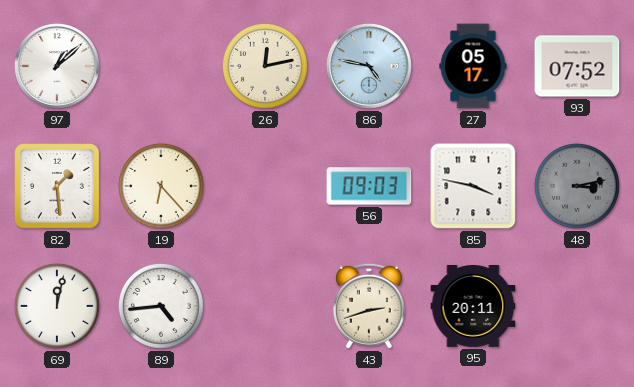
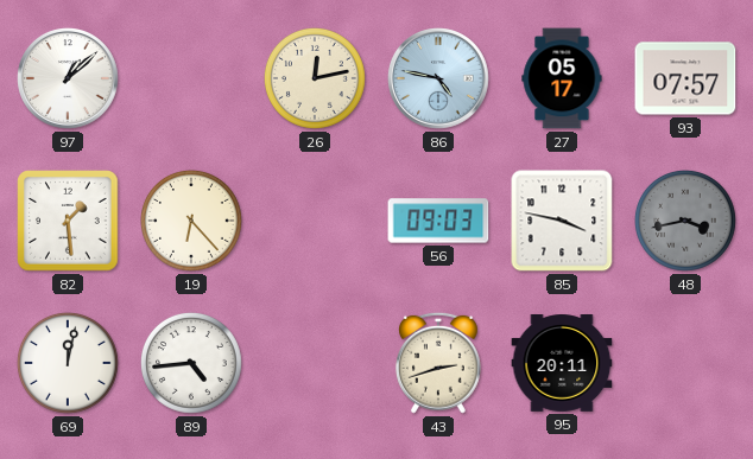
93: 07:52 -> 07:57
48: 3:13 -> 3:43
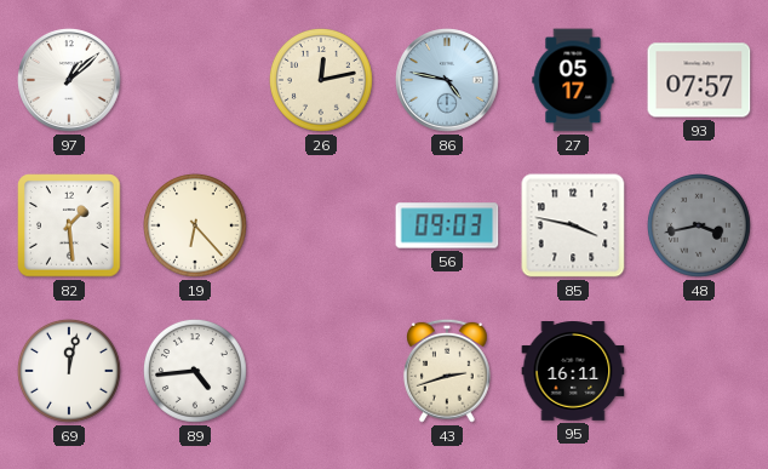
95: 20:11 -> 16:11
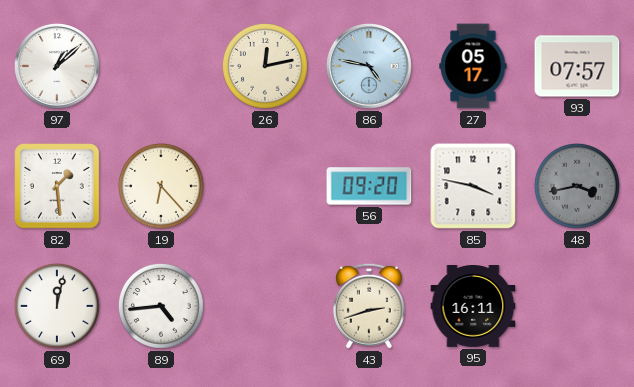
56: 09:03 -> 09:20
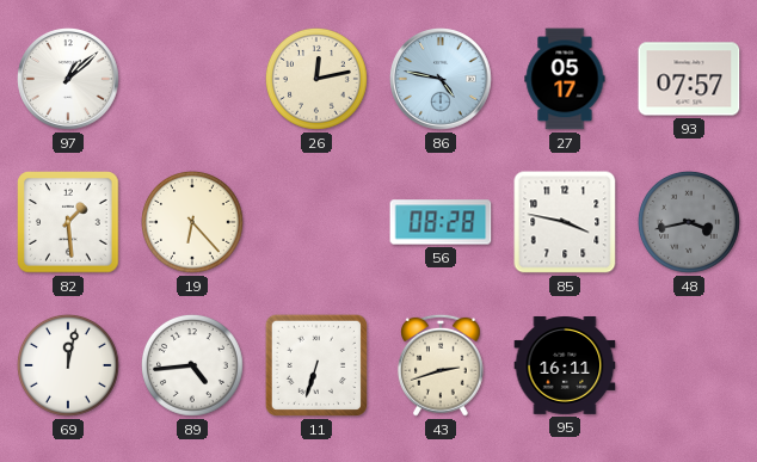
56: 09:20 -> 08:28
11: none -> 6:33
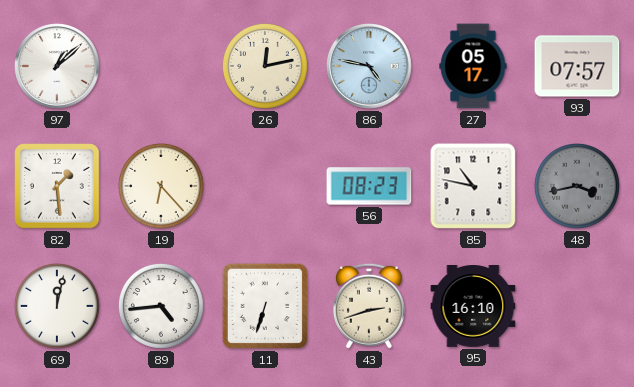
56: 08:28 -> 08:23
85: 3:47 -> 10:47
95: 16:11 -> 16:10
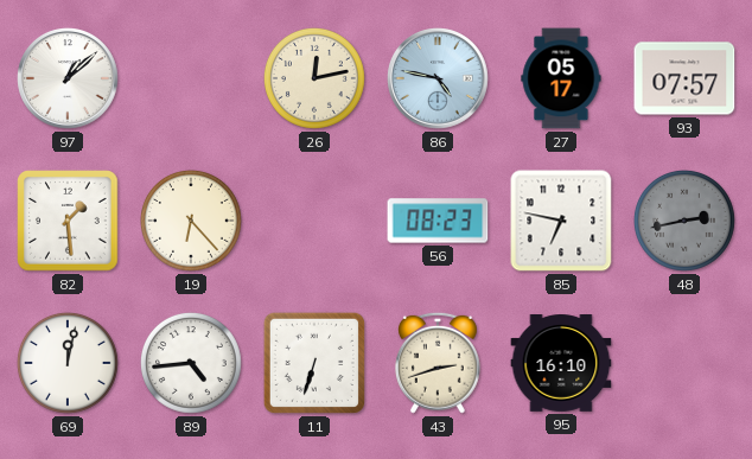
85: 10:47 -> 6:47
48: 3:43 -> 2:43
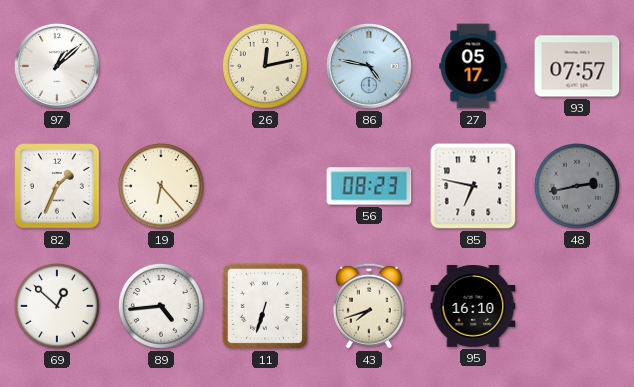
82: 1:29 -> 1:34
69: 12:02 -> 12:52
43: 2:42 -> 7:42
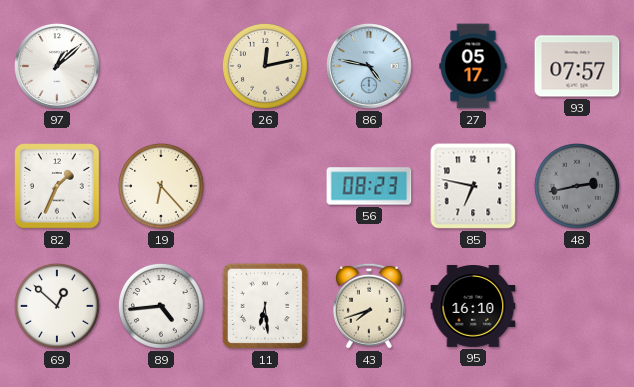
11: 6:33 -> 6:29
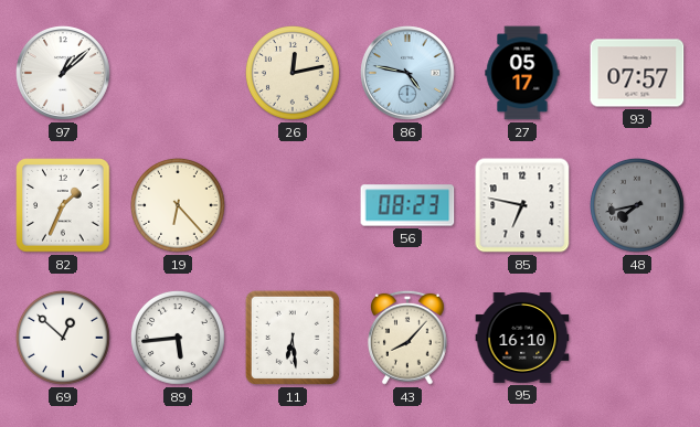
48: 2:43 -> 7:43
89: 4:44 -> 5:44
43: 7:42 -> 8:07
